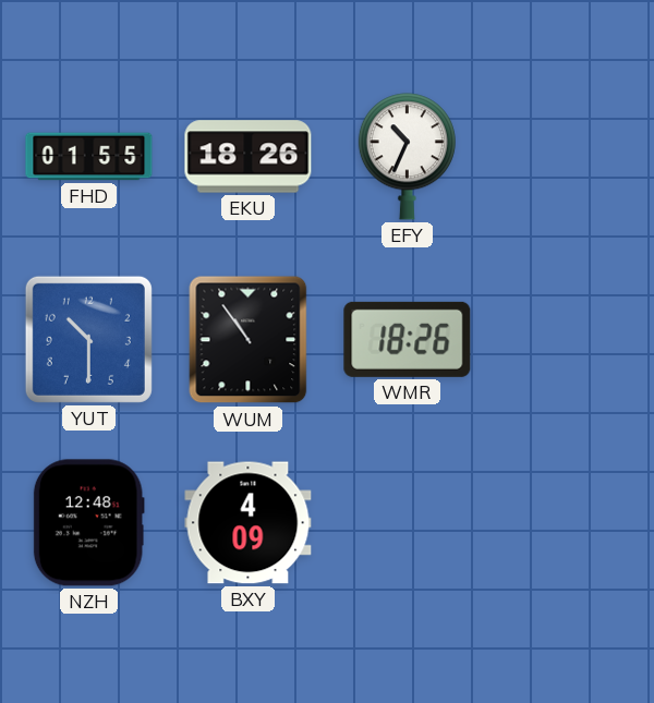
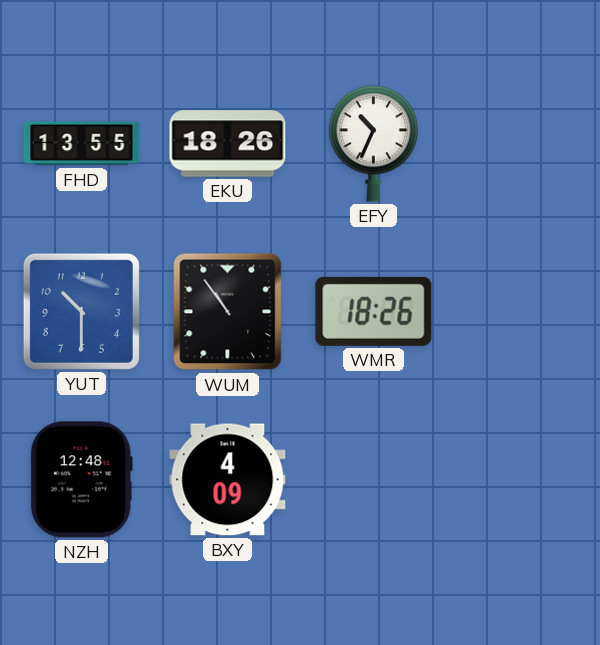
FHD: 01:55 -> 13:55
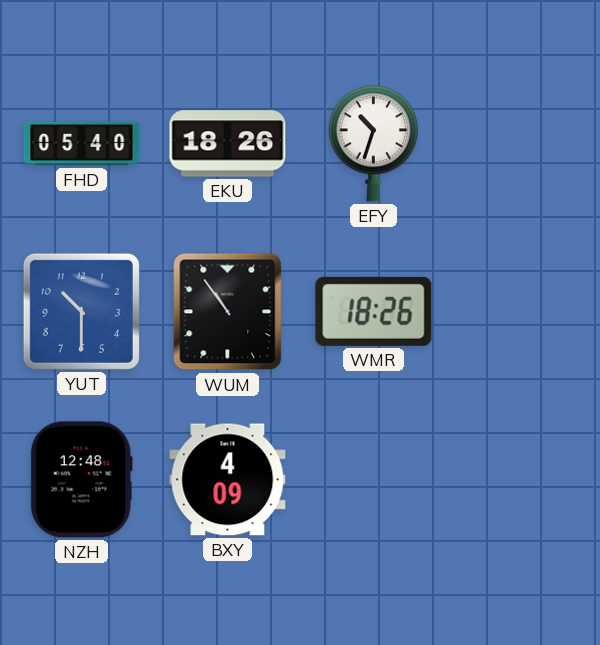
FHD: 13:55 -> 05:40
EFY: 10:34 -> 10:33
